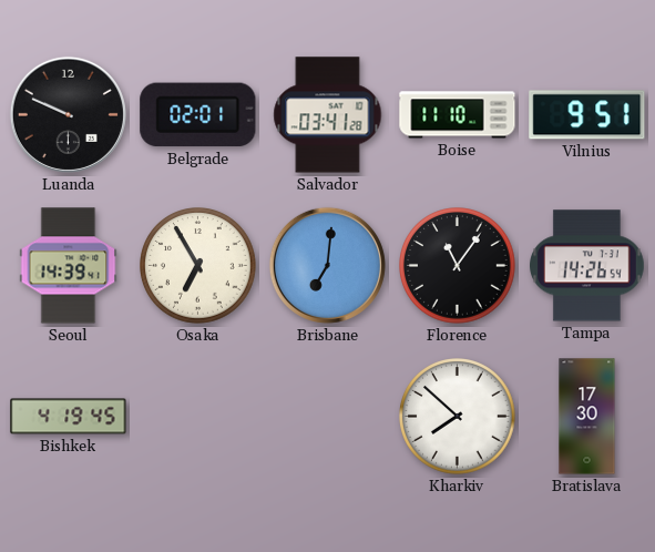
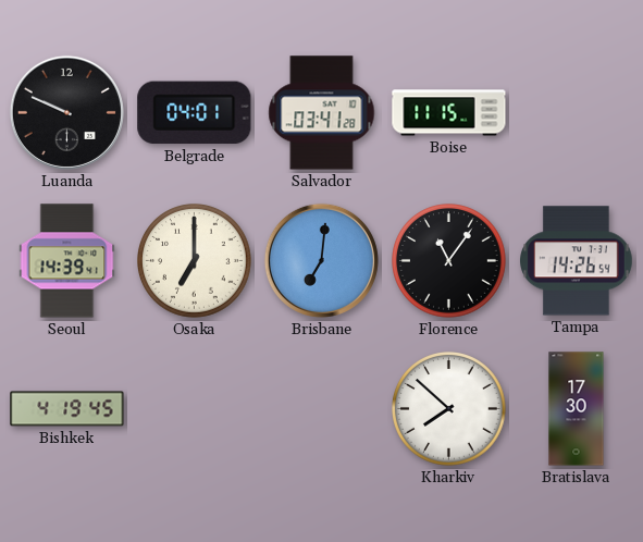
Belgrade: 02:01 -> 04:01
Boise: 11:10 -> 11:15
Vilnius: 9:51 -> none
Osaka: 6:55 -> 7:00
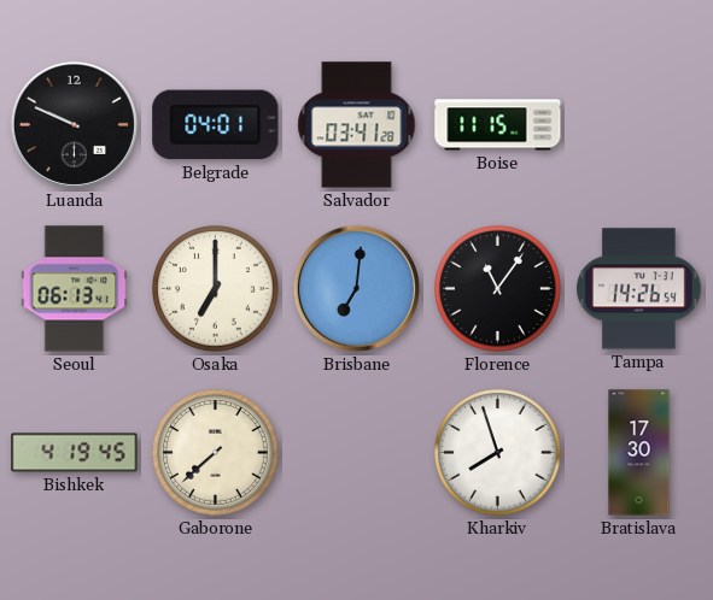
Seoul: 14:39 -> 06:13
Gaborone: none -> 7:38
Kharkiv: 7:52 -> 7:57
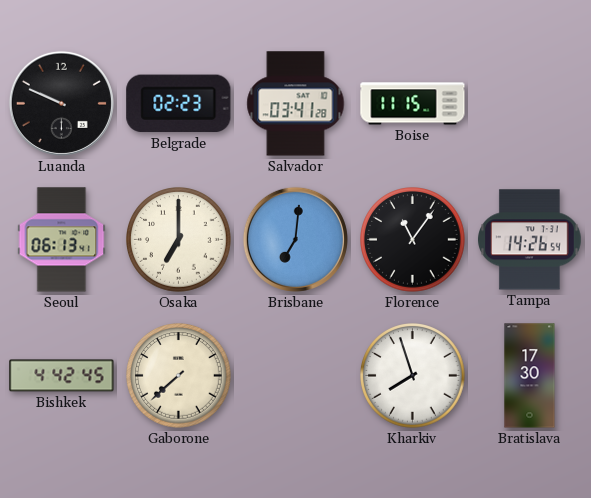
Belgrade: 04:01 -> 02:23
Bishkek: 4:19 -> 4:42
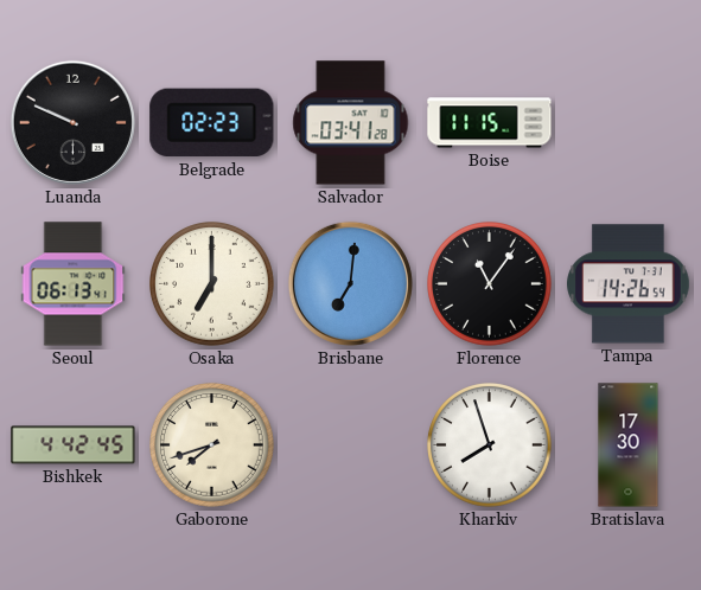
Gaborone: 7:38 -> 7:42
